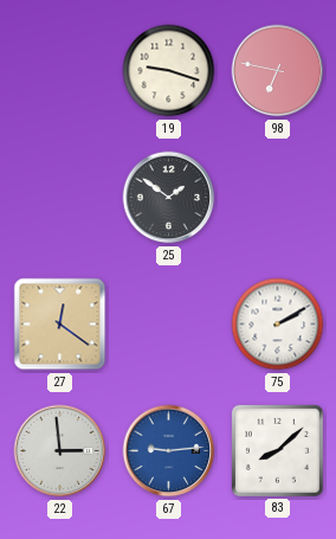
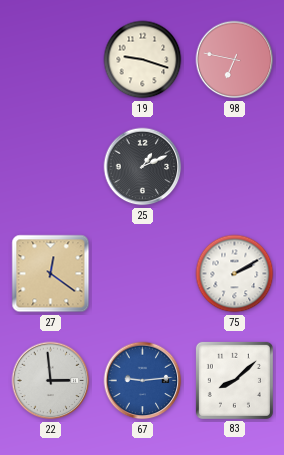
25: 1:51 -> 1:11
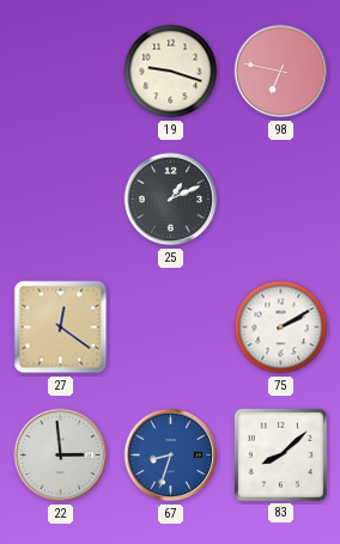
67: 9:14 -> 8:33
